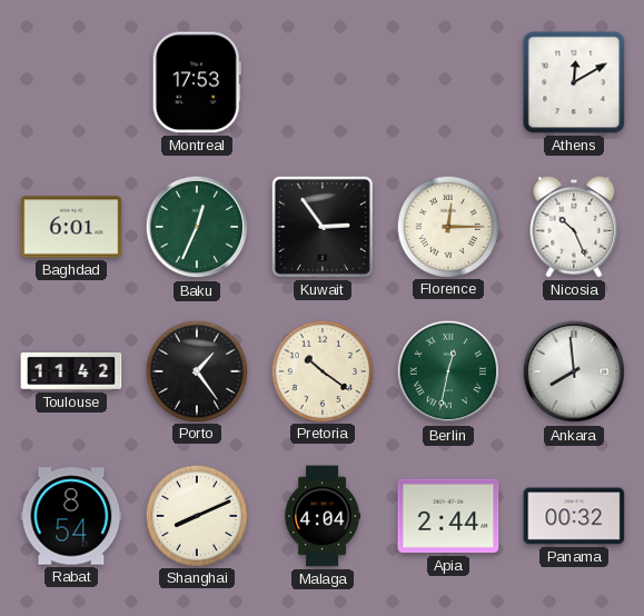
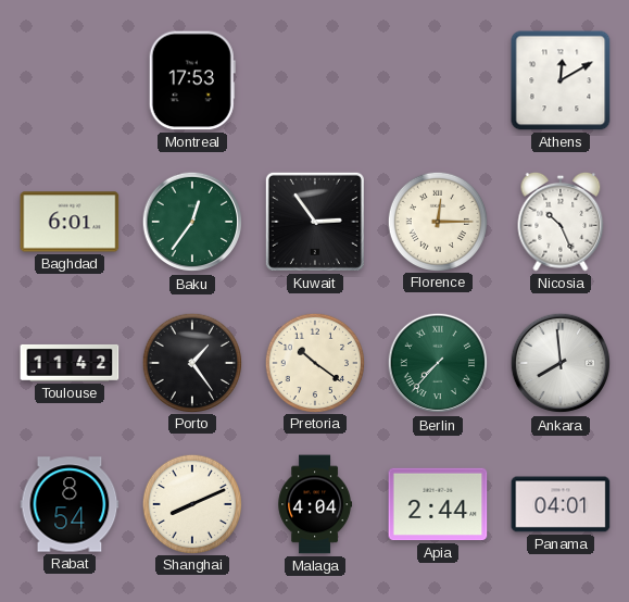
Baku: 12:34 -> 12:36
Berlin: 12:32 -> 7:37
Panama: 00:32 -> 04:01
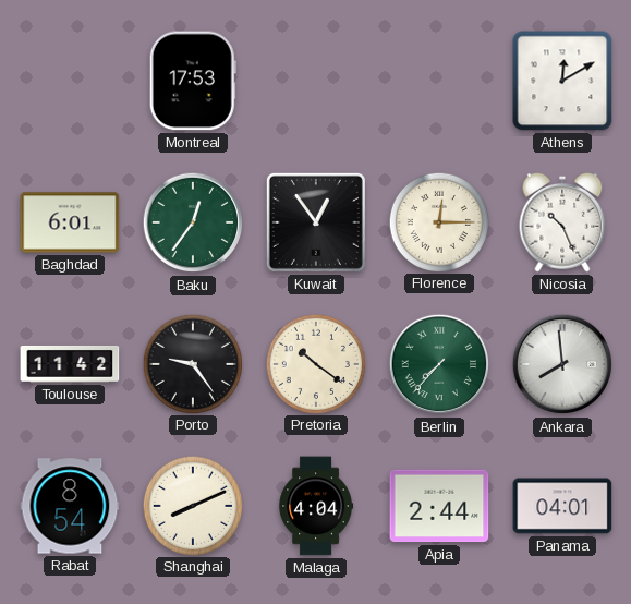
Kuwait: 2:54 -> 12:54
Porto: 1:24 -> 9:24
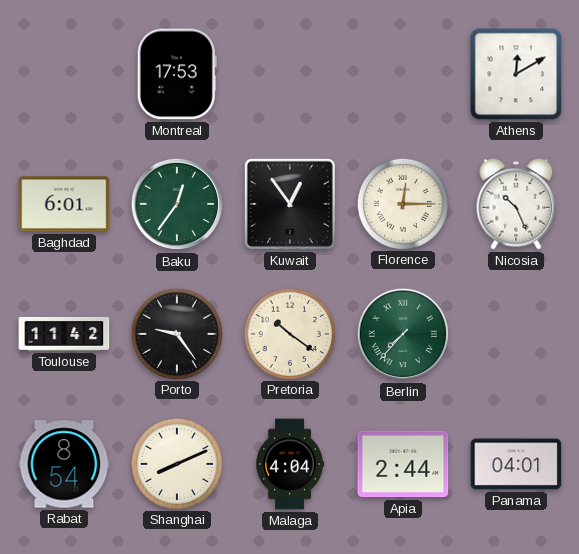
Ankara: 7:59 -> none
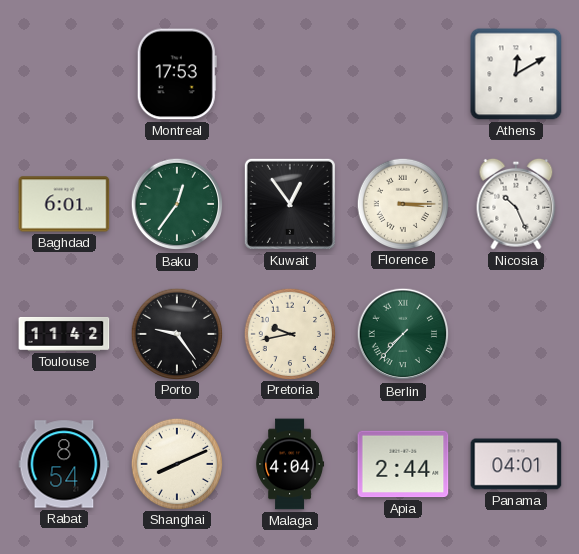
Florence: 12:15 -> 3:15
Pretoria: 10:21 -> 9:43
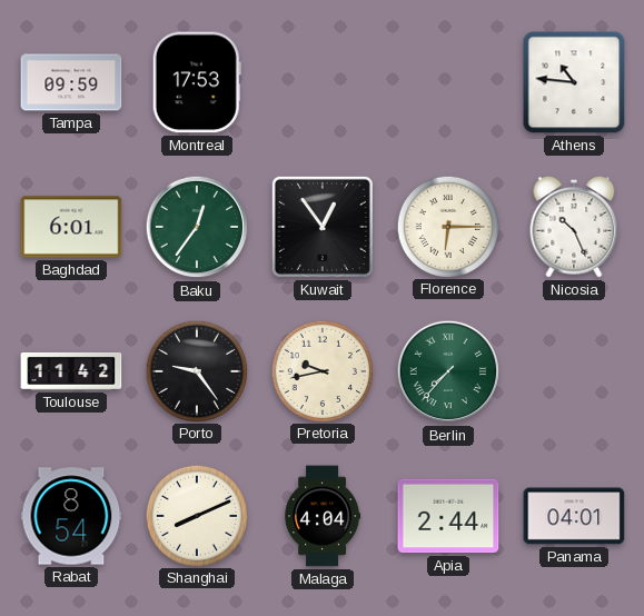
Tampa: none -> 09:59
Athens: 12:10 -> 10:46
Florence: 3:15 -> 6:15
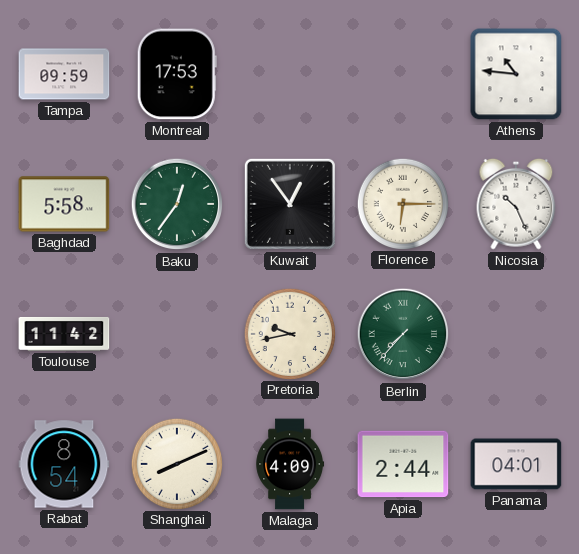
Baghdad: 6:01 -> 5:58
Porto: 9:24 -> none
Malaga: 4:04 -> 4:09
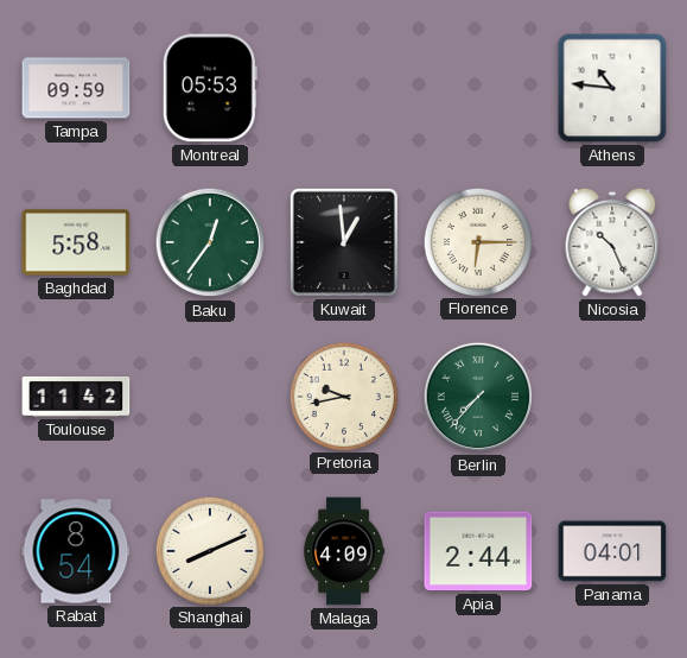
Montreal: 17:53 -> 05:53
Kuwait: 12:54 -> 12:59
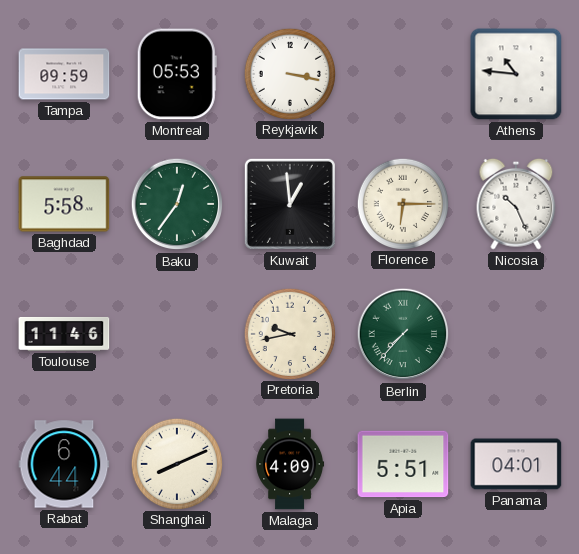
Reykjavik: none -> 3:17
Toulouse: 11:42 -> 11:46
Rabat: 8:54 -> 6:44
Apia: 2:44 -> 5:51
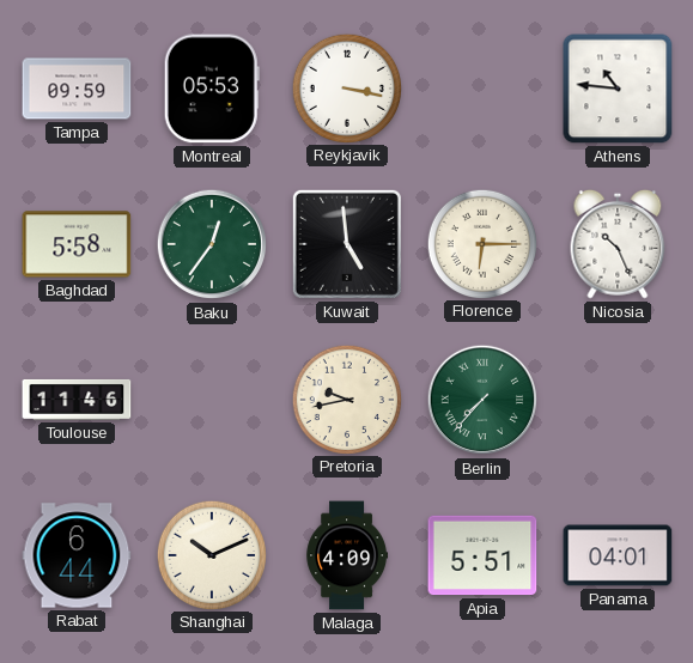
Kuwait: 12:59 -> 4:59
Shanghai: 8:11 -> 10:11
